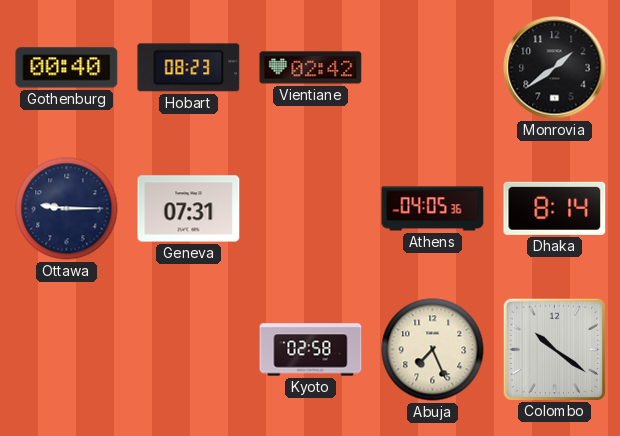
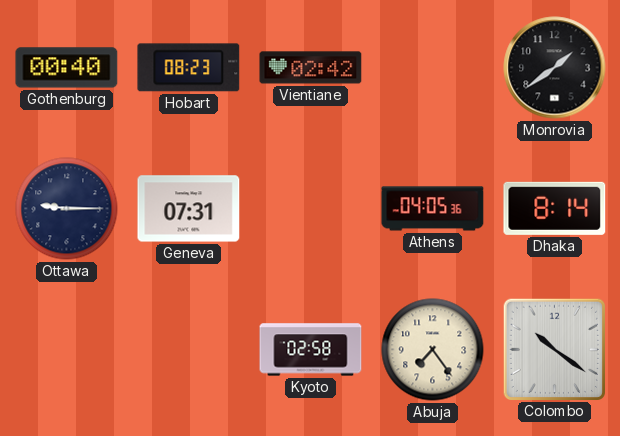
Abuja: 7:26 -> 7:24
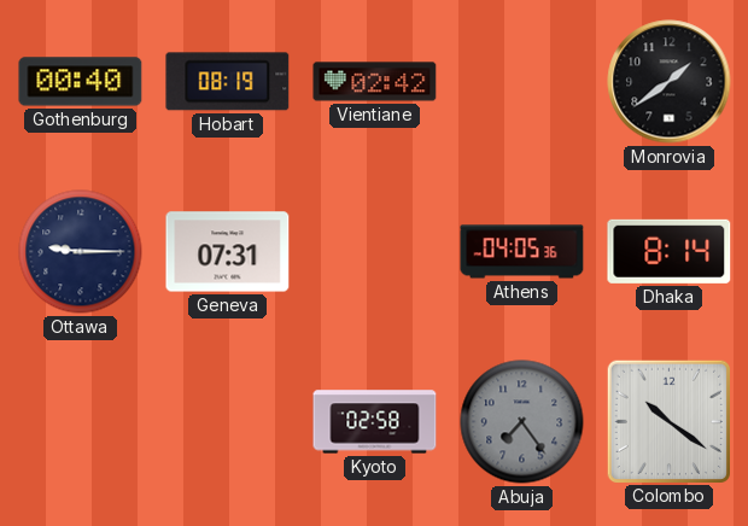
Hobart: 08:23 -> 08:19
Abuja dial: cream -> grey
